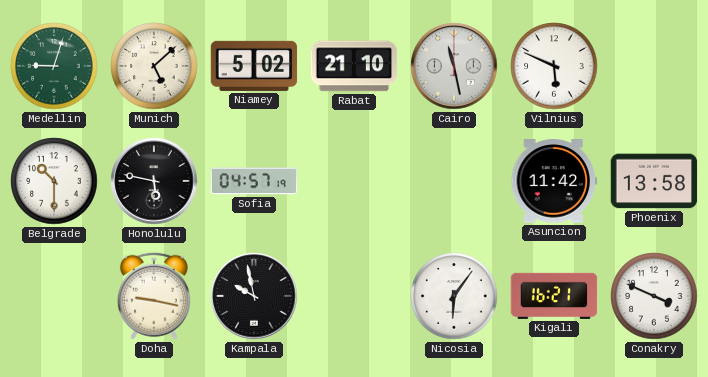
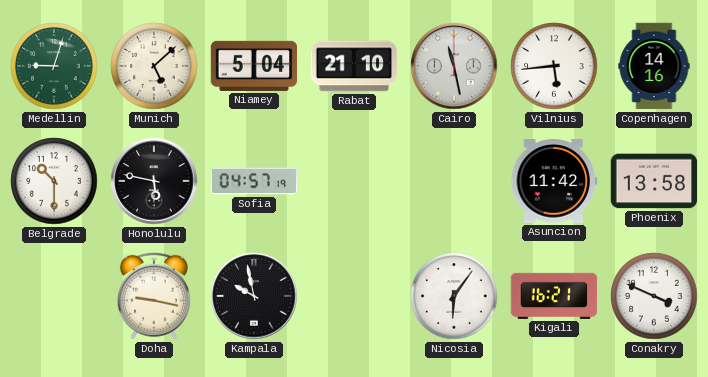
Niamey: 5:02 -> 5:04
Vilnius: 5:49 -> 5:44
Copenhagen: none -> 14:16
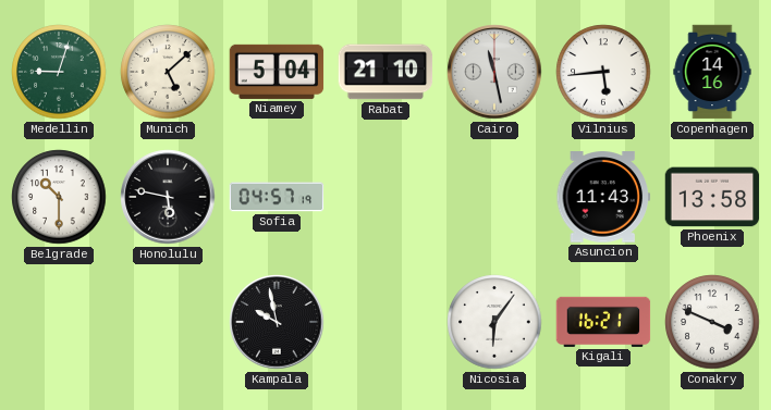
Asuncion: 11:42 -> 11:43
Doha: 9:17 -> none
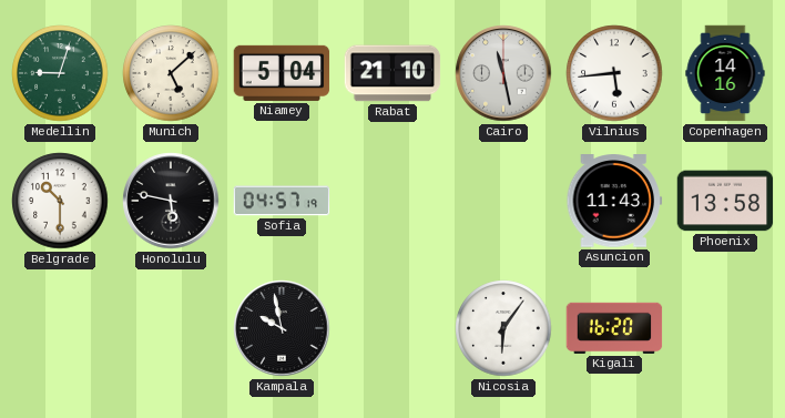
Kigali: 16:21 -> 16:20
Conakry: 3:49 -> none
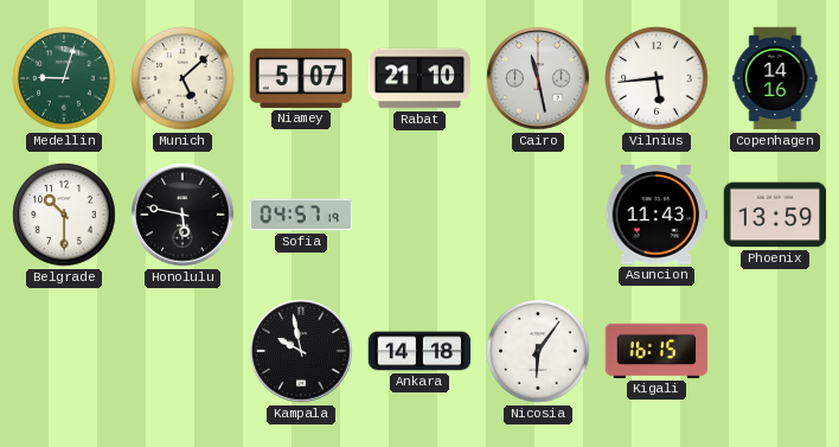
Niamey: 5:04 -> 5:07
Phoenix: 13:58 -> 13:59
Ankara: none -> 14:18
Kigali: 16:20 -> 16:15
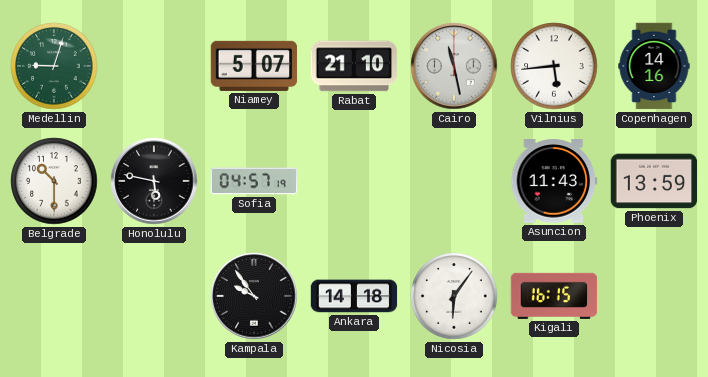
Munich: 5:08 -> none
Kampala: 9:58 -> 9:54
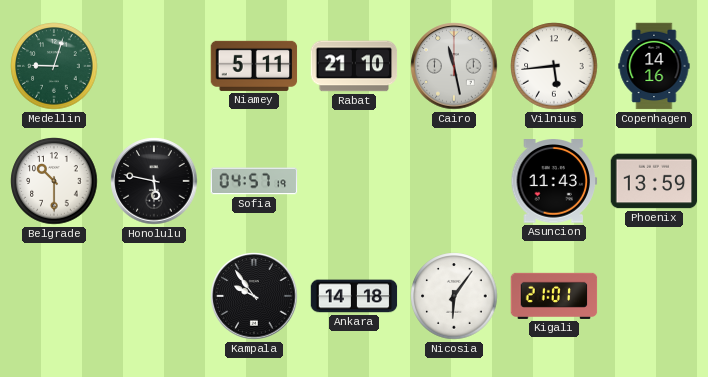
Niamey: 5:07 -> 5:11
Kigali: 16:15 -> 21:01
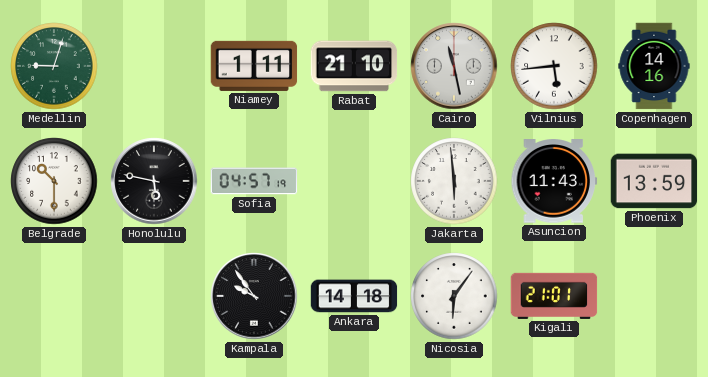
Niamey: 5:11 -> 1:11
Jakarta: none -> 5:59
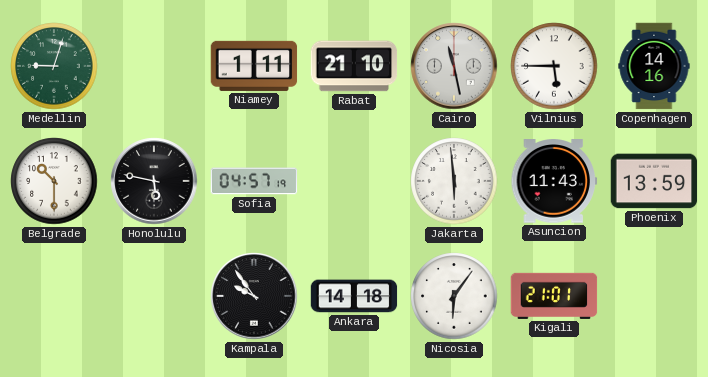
Vilnius: 5:44 -> 5:45
